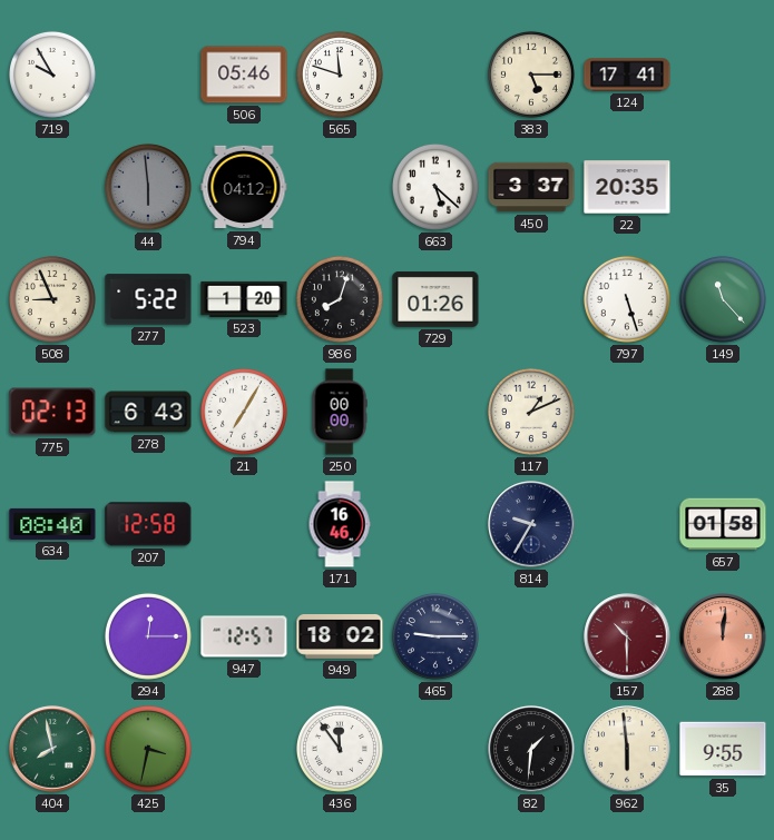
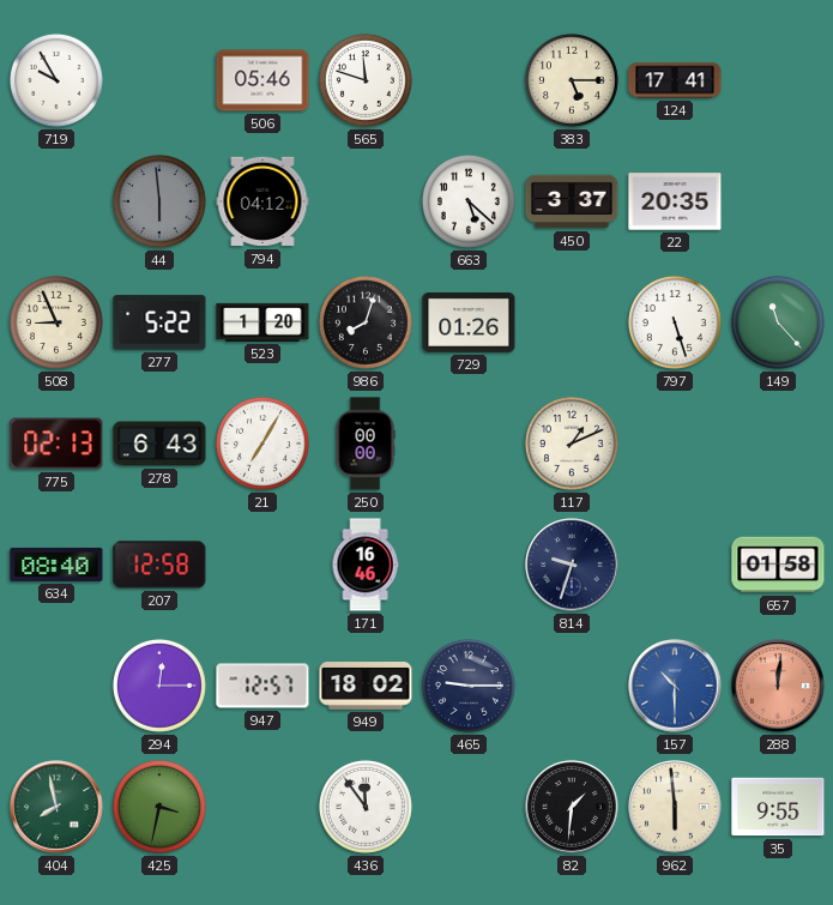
814: 9:35 -> 9:33
157 dial: burgundy -> blue
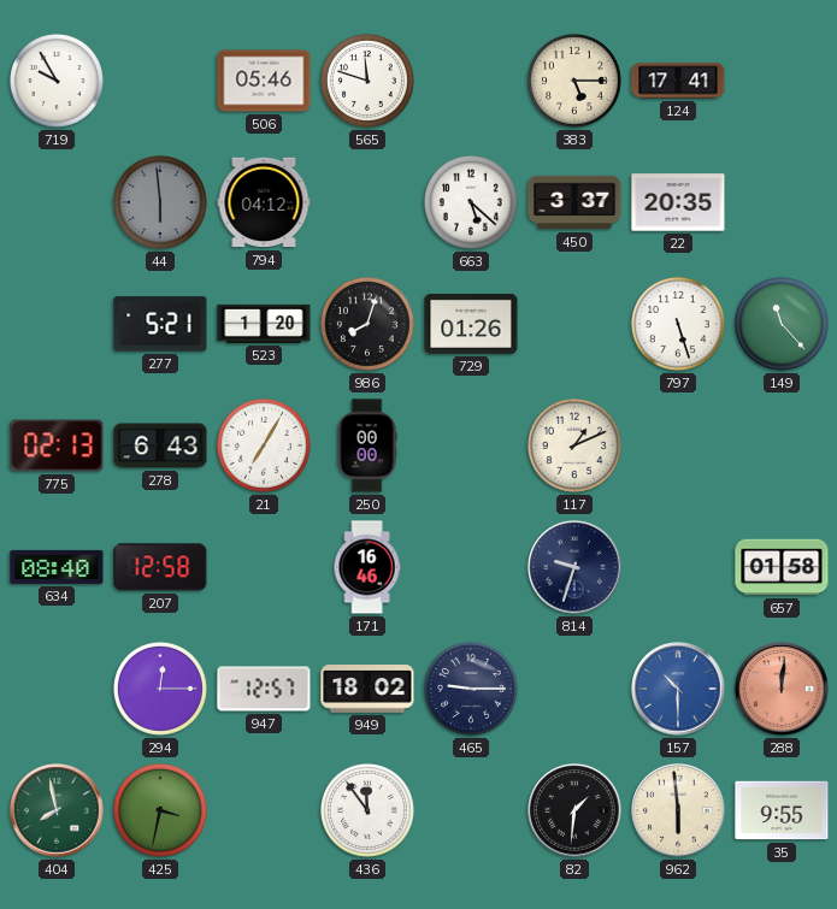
508: 8:56 -> none
277: 5:22 -> 5:21
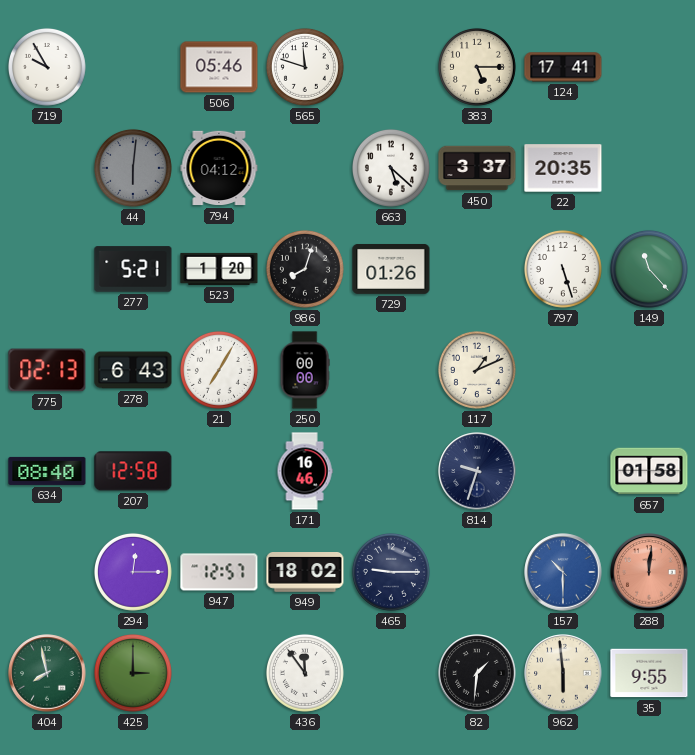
44: 5:59 -> 6:01
425: 3:32 -> 3:00
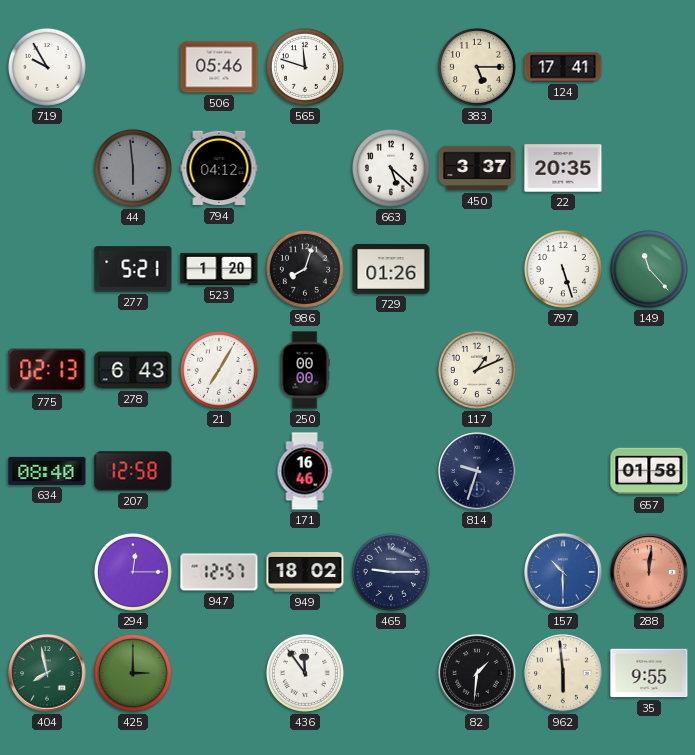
44: 6:01 -> 5:59
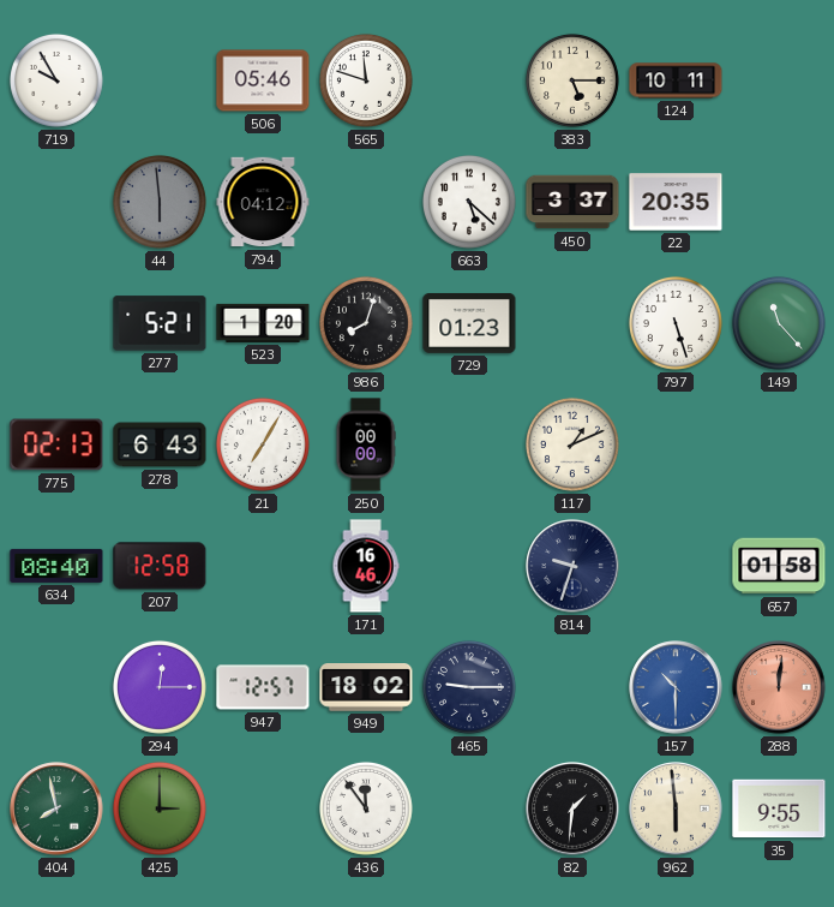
124: 17:41 -> 10:11
729: 01:26 -> 01:23
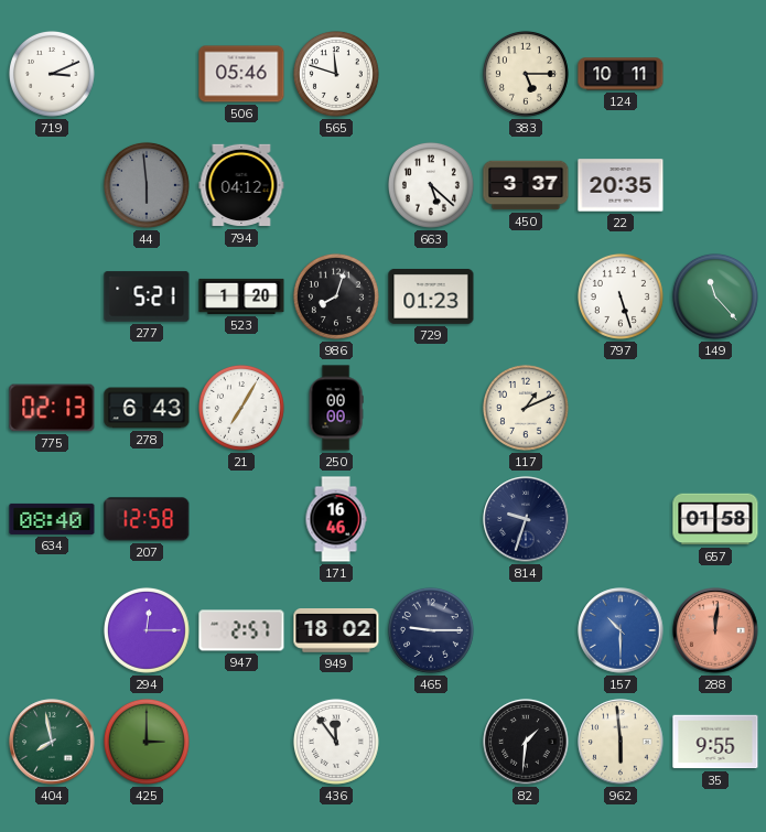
719: 9:55 -> 3:11
947: 12:57 -> 2:57
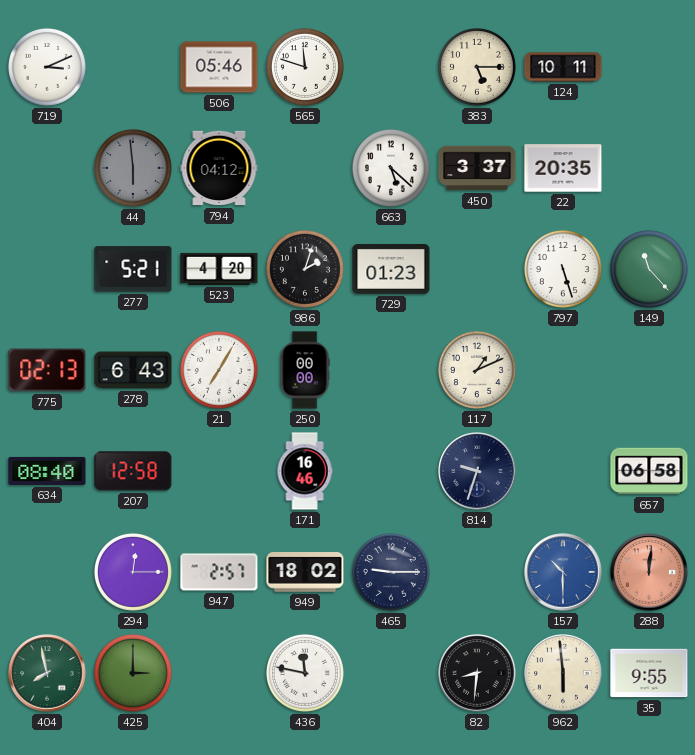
523: 1:20 -> 4:20
986: 8:03 -> 2:03
657: 01:58 -> 06:58
436: 11:54 -> 11:47
82: 1:31 -> 8:31
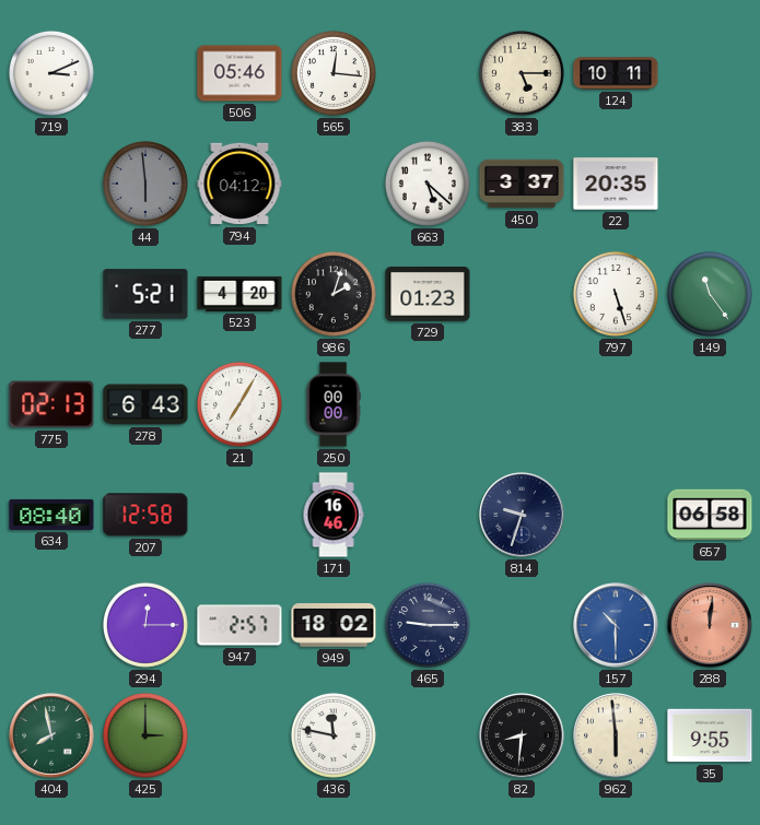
565: 11:48 -> 12:16
149: 11:23 -> 11:24
117: 1:11 -> none
